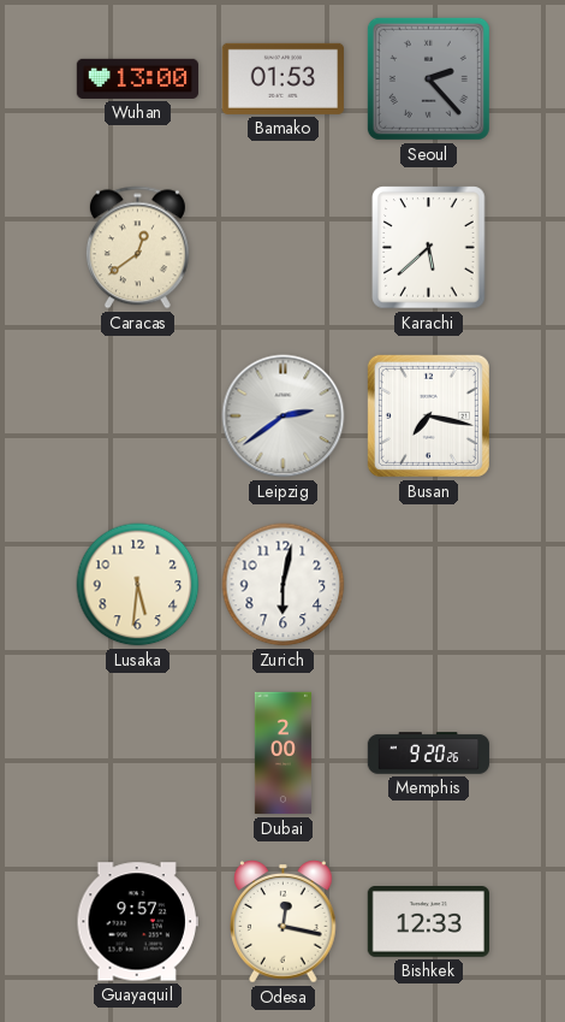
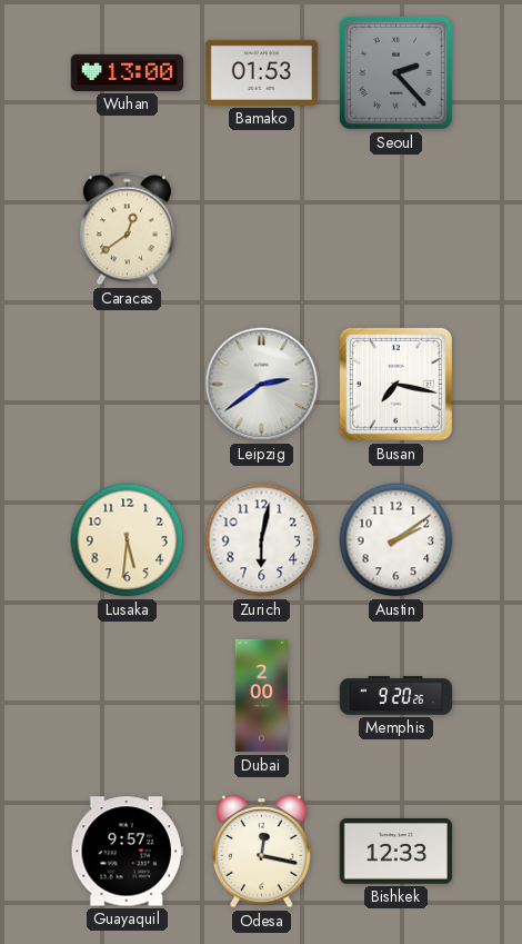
Karachi: 5:38 -> none
Austin: none -> 2:09
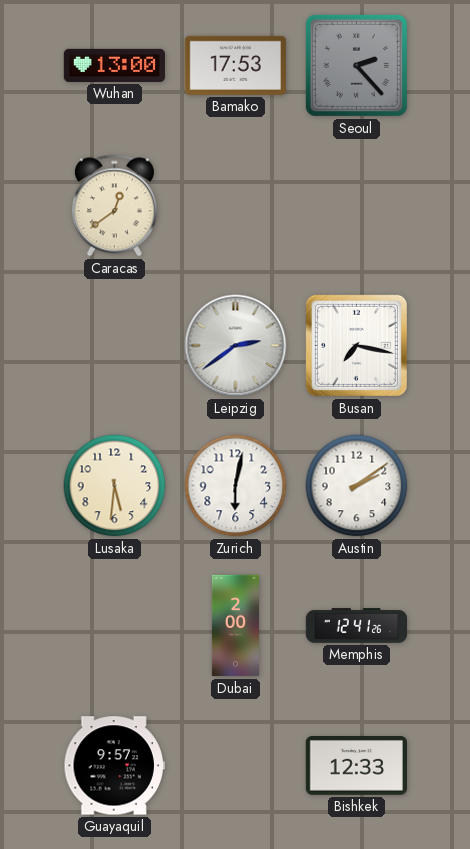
Bamako: 01:53 -> 17:53
Memphis: 9:20 -> 12:41
Odesa: 12:17 -> none
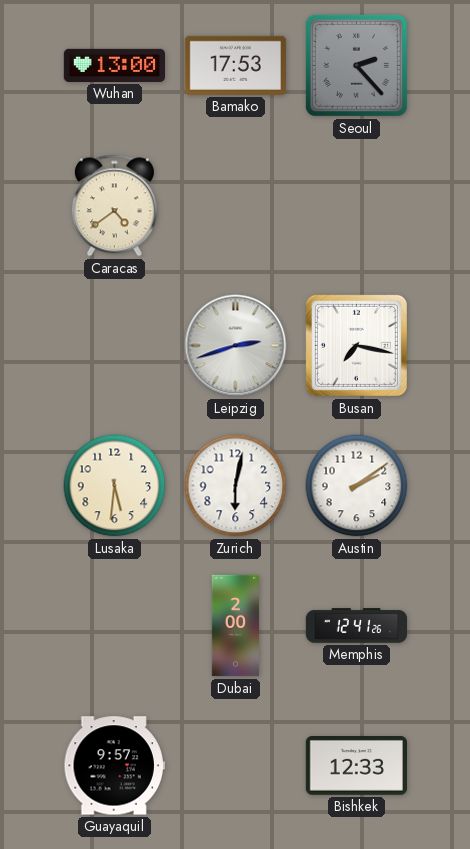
Caracas: 12:39 -> 4:39
Leipzig: 2:39 -> 2:42
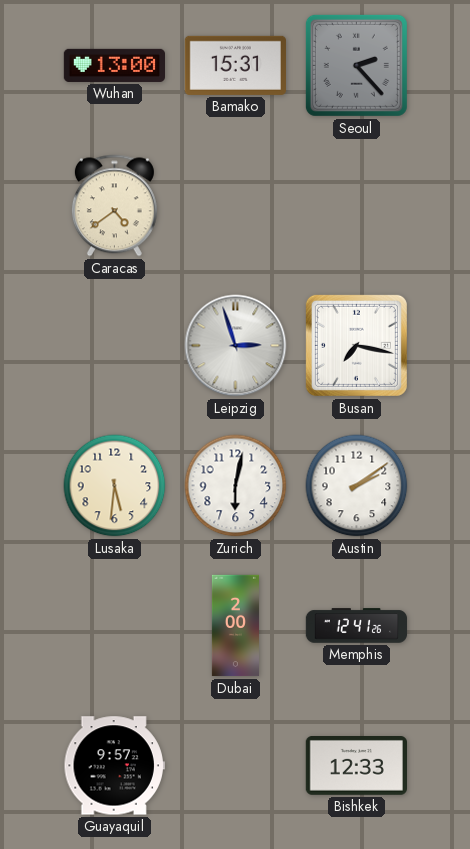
Bamako: 17:53 -> 15:31
Leipzig: 2:42 -> 2:57
